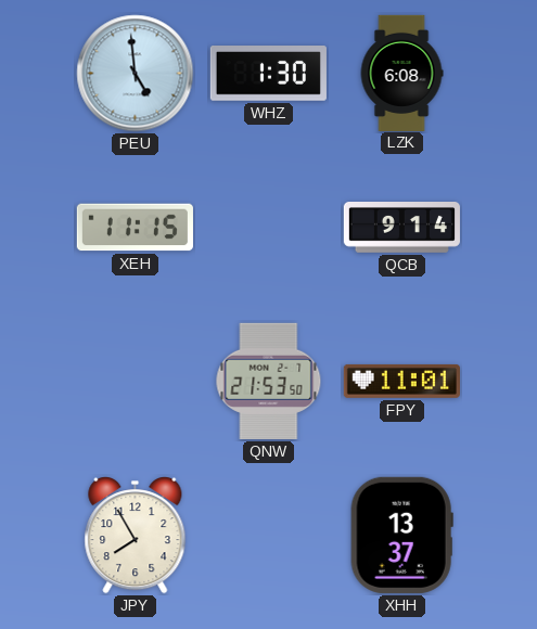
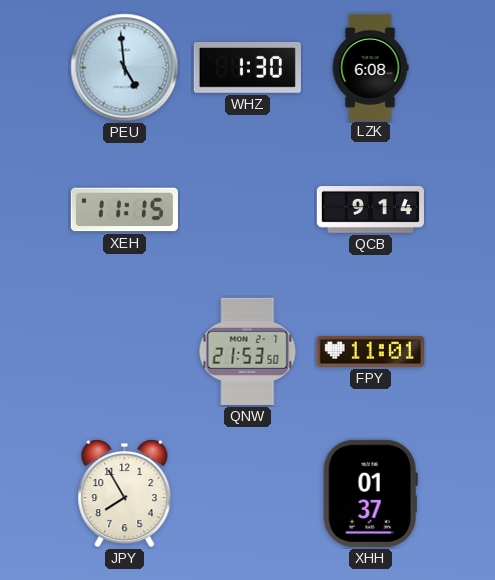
XHH: 13:37 -> 01:37
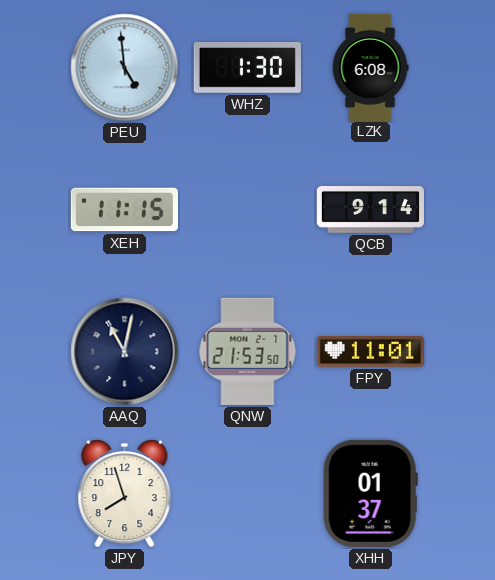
AAQ: none -> 11:02
JPY: 7:55 -> 7:57
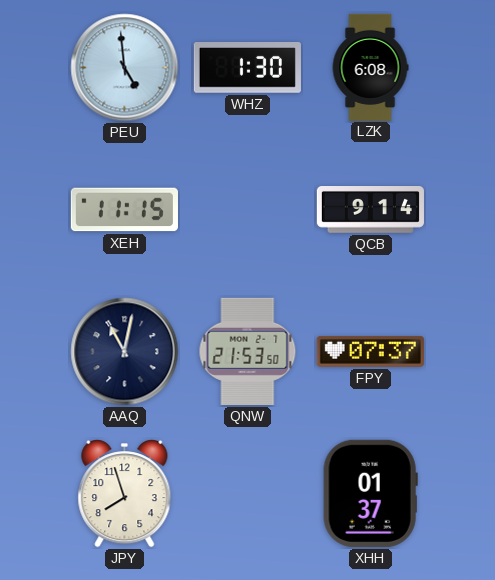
FPY: 11:01 -> 07:37
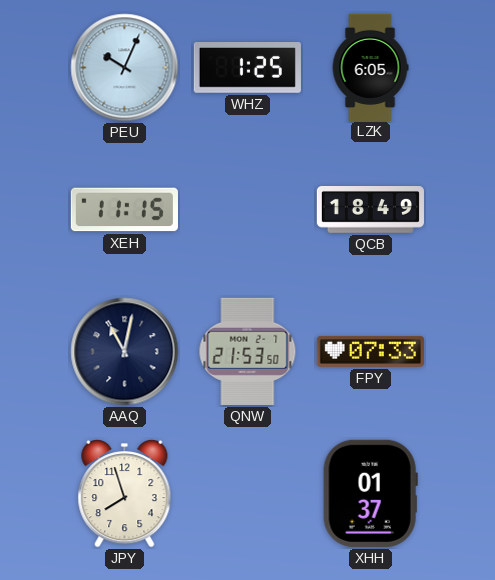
PEU: 4:59 -> 10:04
WHZ: 1:30 -> 1:25
LZK: 6:08 -> 6:05
QCB: 9:14 -> 18:49
FPY: 07:37 -> 07:33
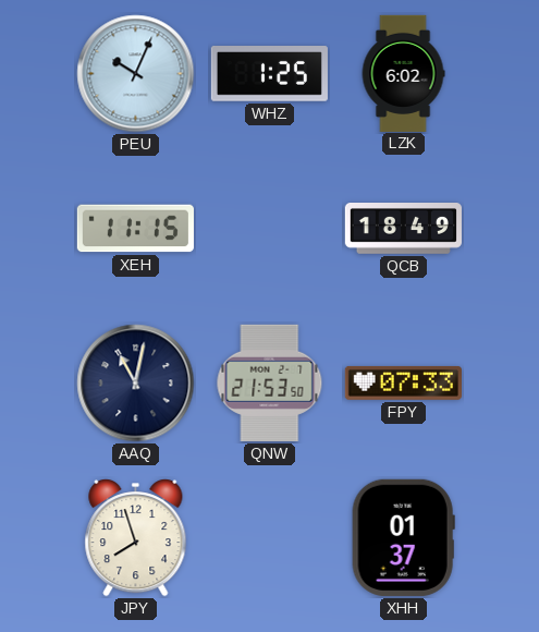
LZK: 6:05 -> 6:02
